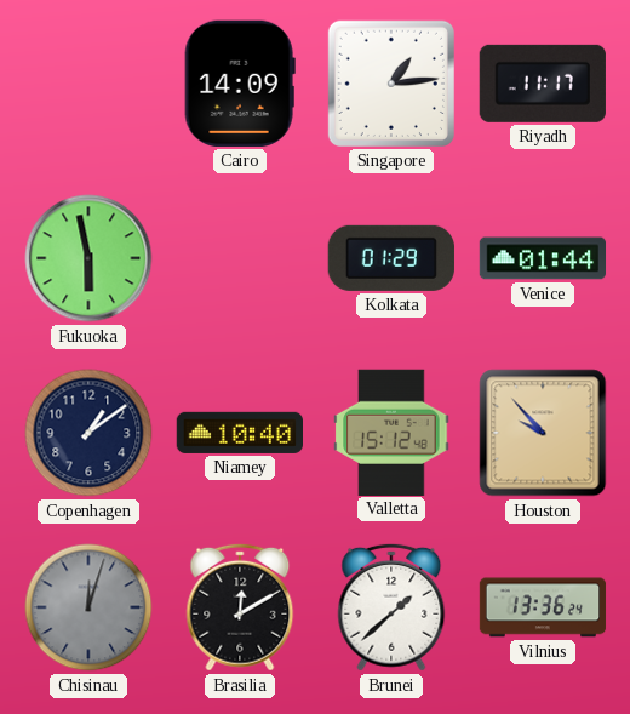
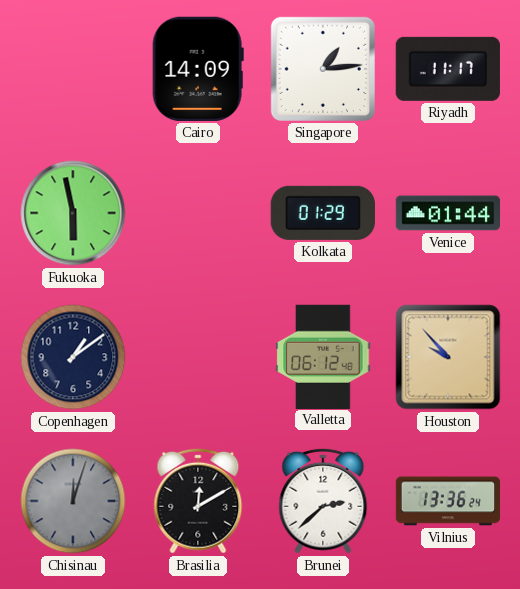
Niamey: 10:40 -> none
Valletta: 15:12 -> 06:12
Brunei: 1:38 -> 2:38
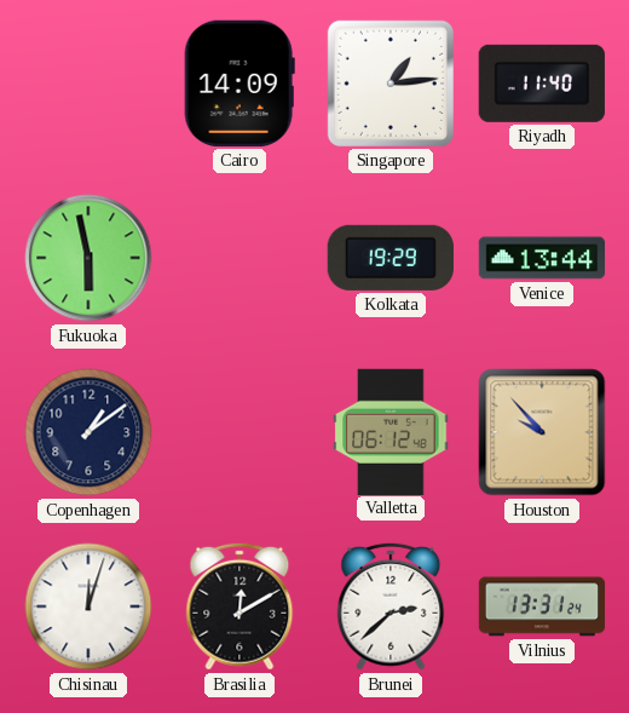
Riyadh: 11:17 -> 11:40
Kolkata: 01:29 -> 19:29
Venice: 01:44 -> 13:44
Chisinau dial: grey -> white
Vilnius: 13:36 -> 13:31
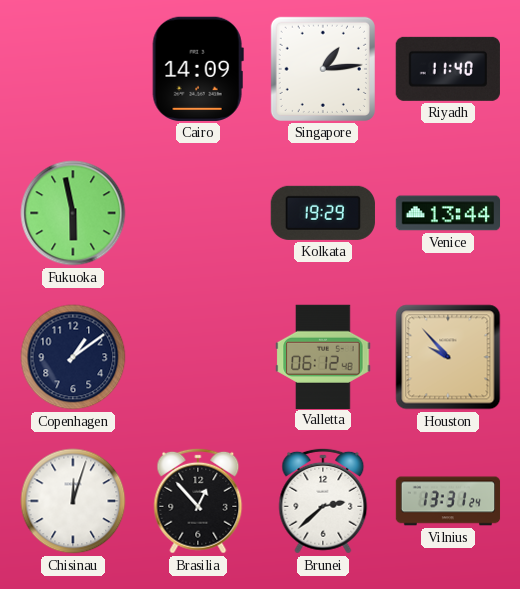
Brasilia: 12:10 -> 12:53
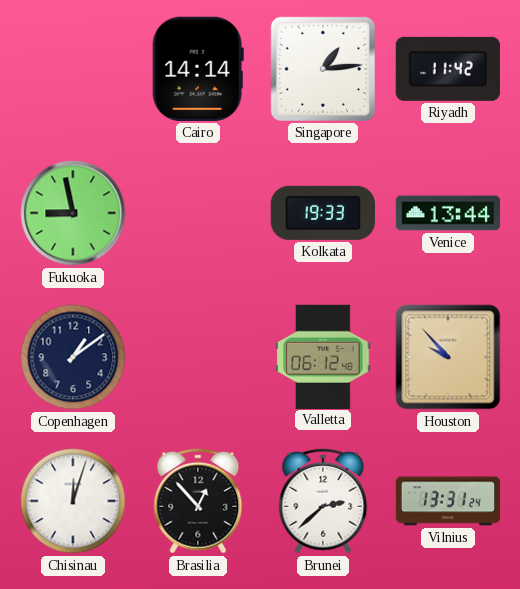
Cairo: 14:09 -> 14:14
Riyadh: 11:40 -> 11:42
Fukuoka: 5:58 -> 8:58
Kolkata: 19:29 -> 19:33
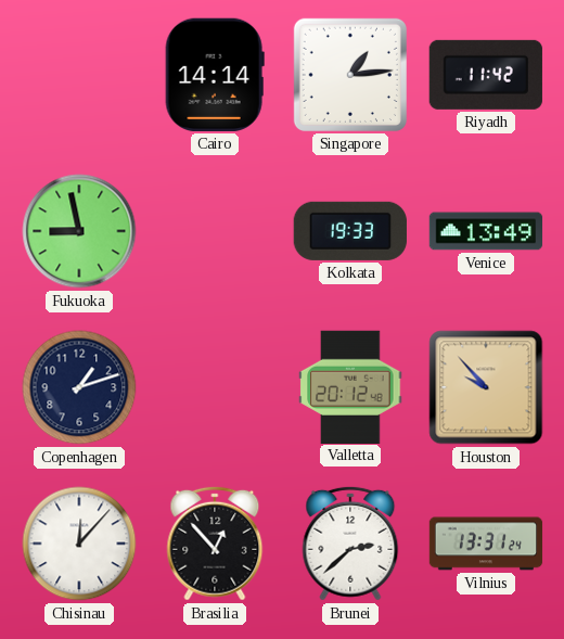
Venice: 13:44 -> 13:49
Copenhagen: 1:09 -> 1:12
Valletta: 06:12 -> 20:12
Chisinau: 12:03 -> 12:07
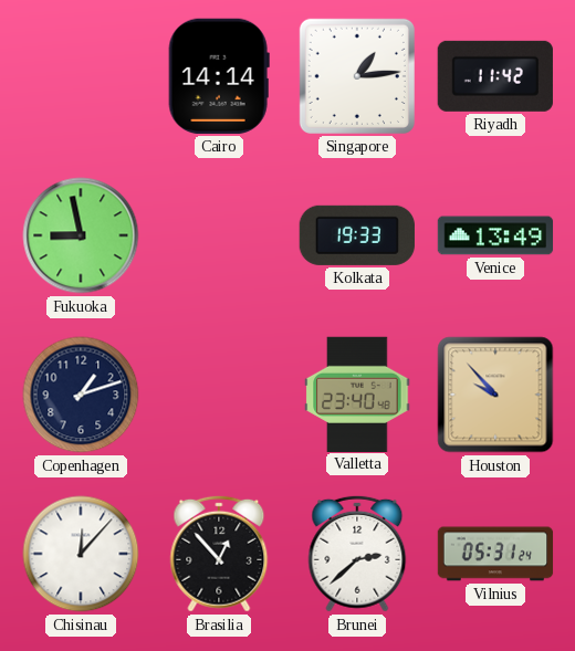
Valletta: 20:12 -> 23:40
Vilnius: 13:31 -> 05:31
